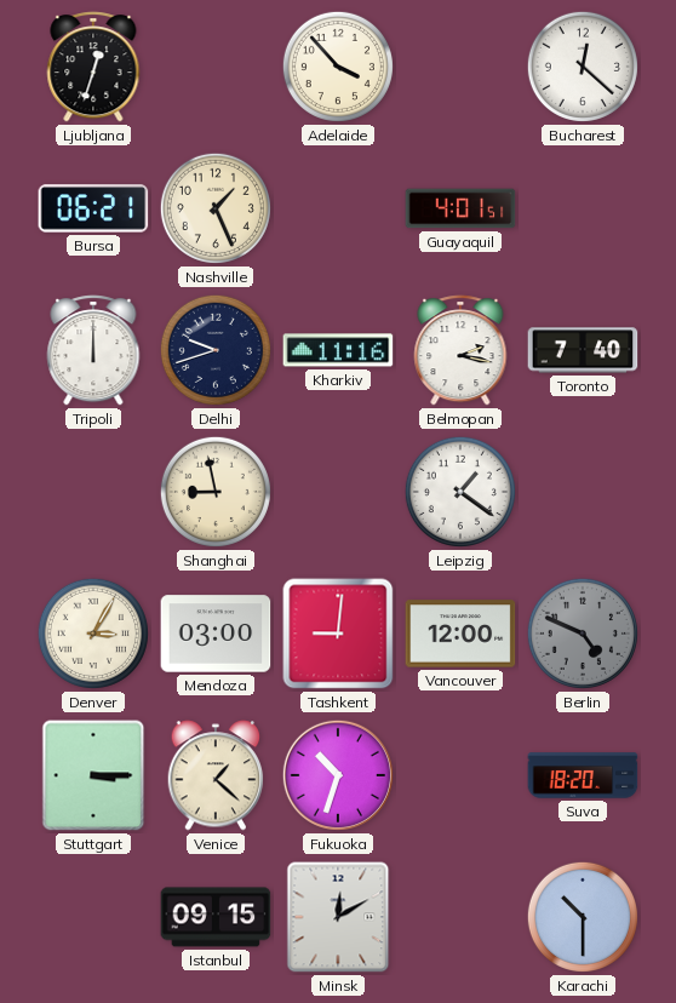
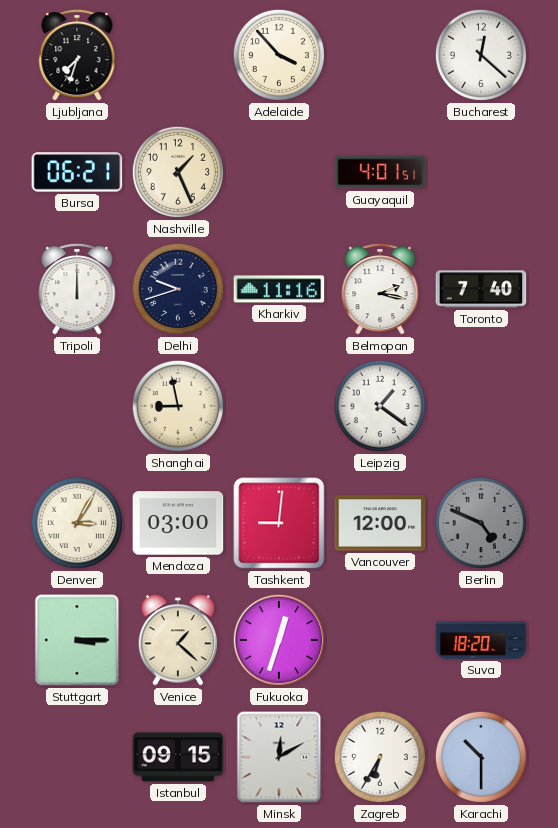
Ljubljana: 12:33 -> 7:33
Fukuoka: 10:33 -> 12:33
Zagreb: none -> 6:35
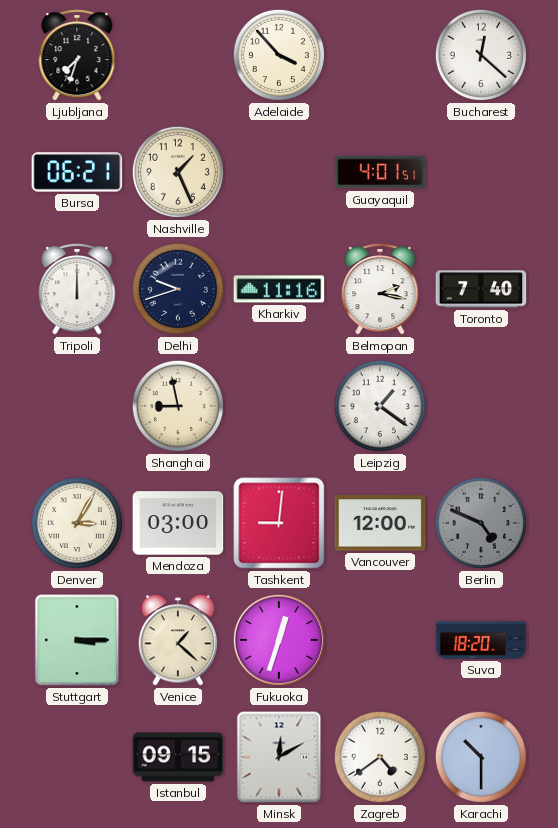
Zagreb: 6:35 -> 4:39
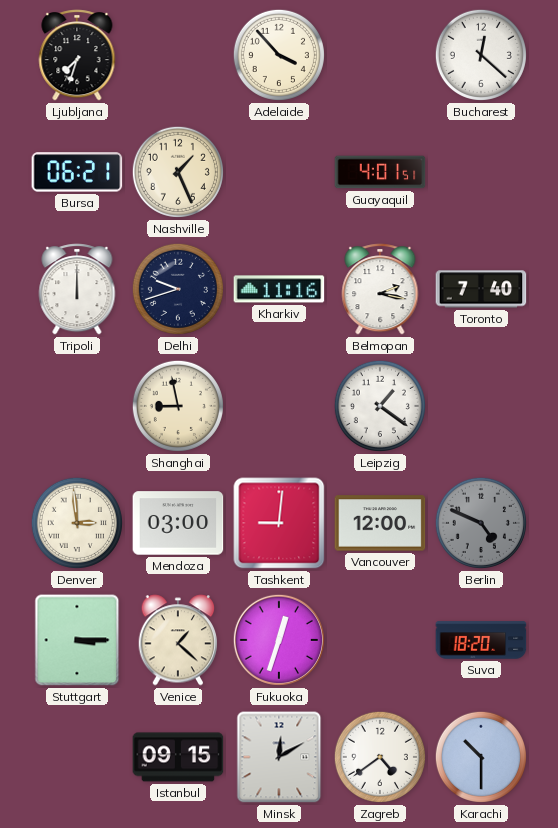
Denver: 3:05 -> 2:59
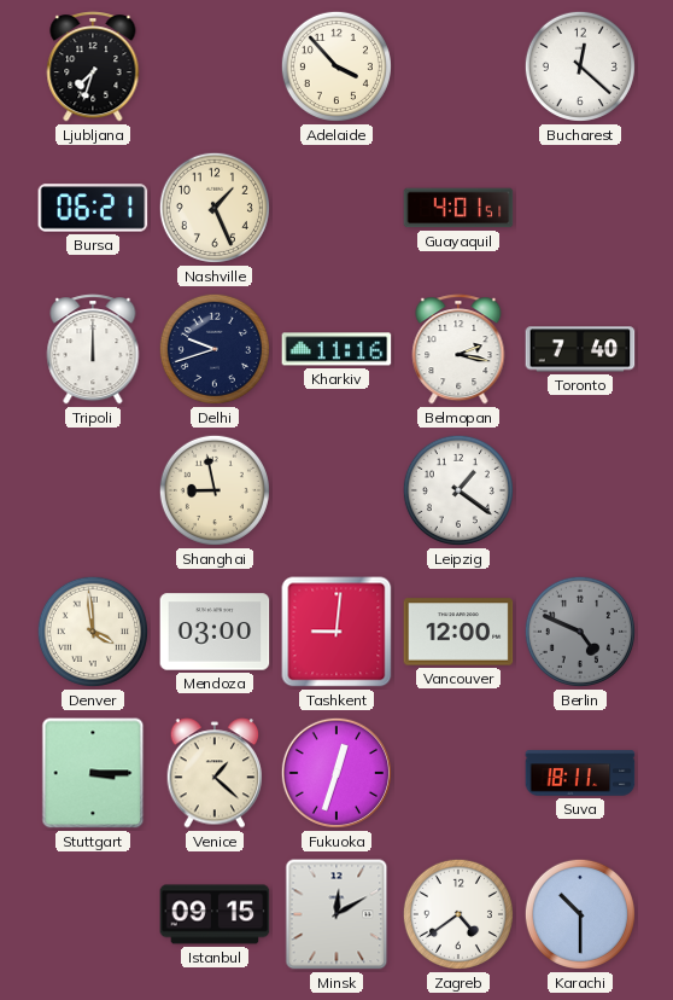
Denver: 2:59 -> 3:59
Suva: 18:20 -> 18:11
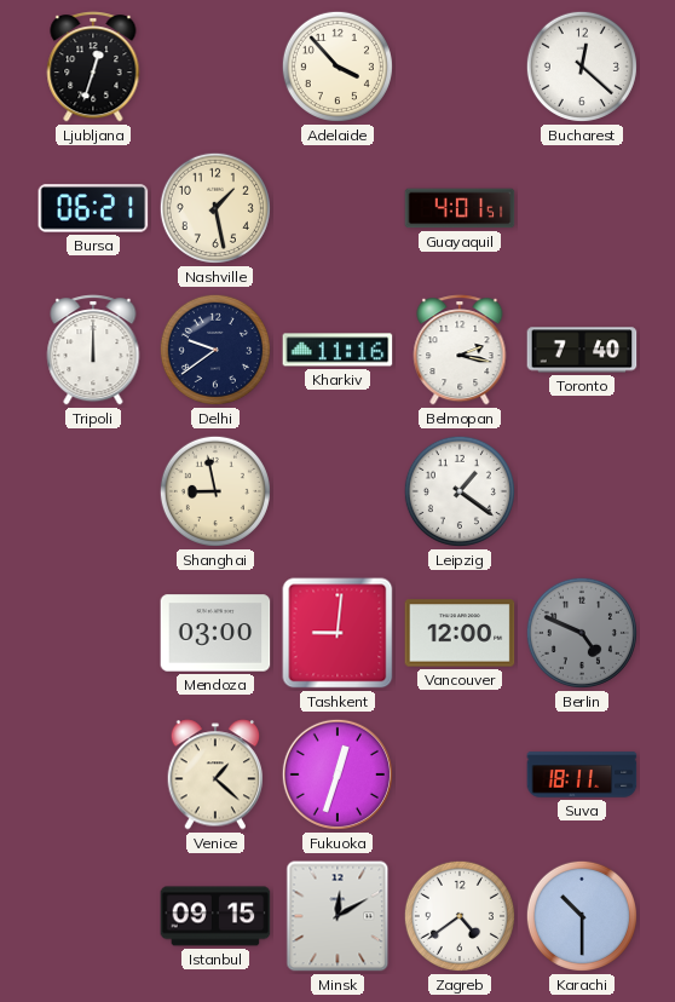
Ljubljana: 7:33 -> 12:33
Nashville: 1:26 -> 1:28
Delhi: 9:42 -> 9:39
Denver: 3:59 -> none
Stuttgart: 3:15 -> none
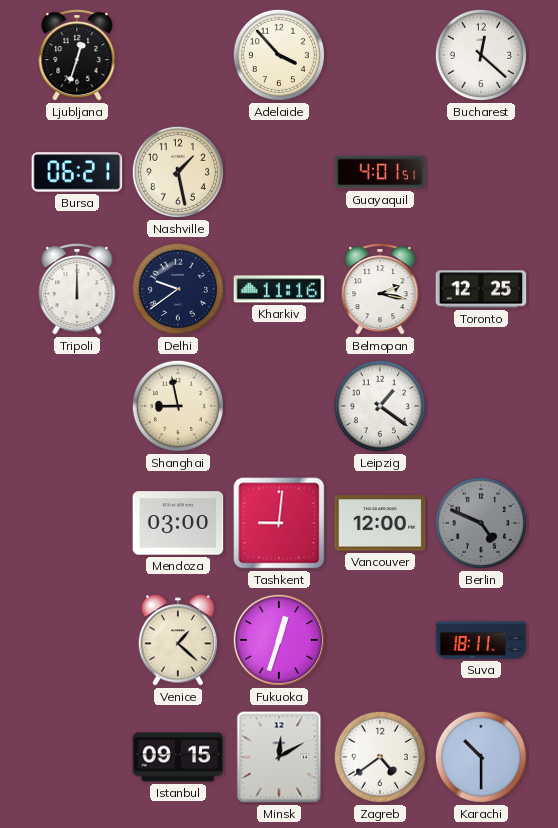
Toronto: 7:40 -> 12:25
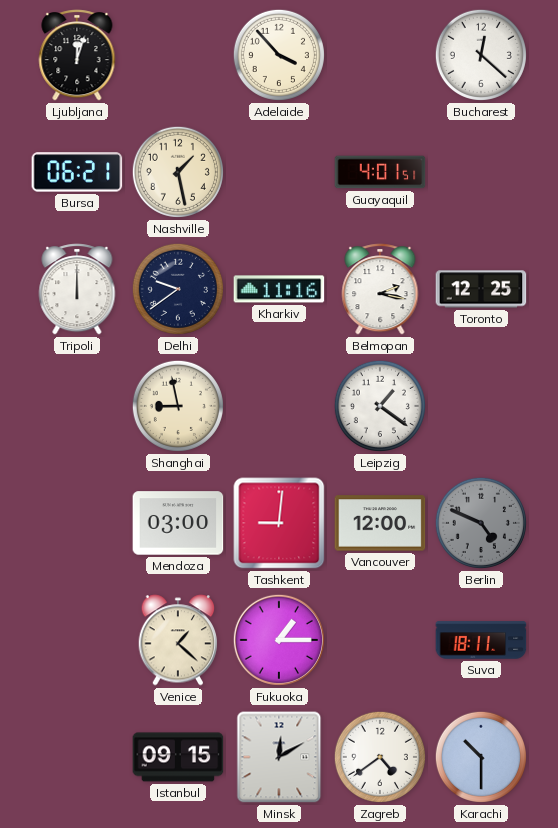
Ljubljana: 12:33 -> 12:03
Fukuoka: 12:33 -> 1:15
